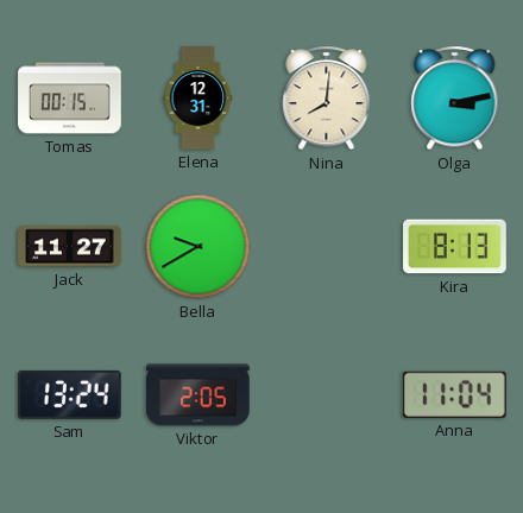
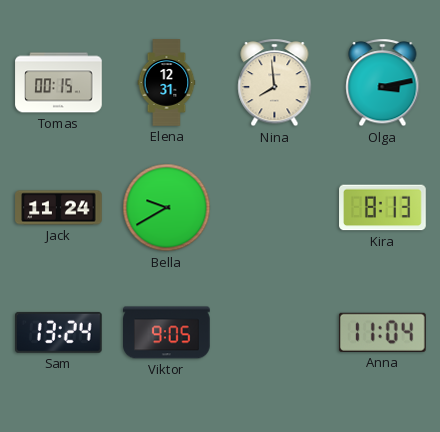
Nina: 8:01 -> 7:59
Jack: 11:27 -> 11:24
Viktor: 2:05 -> 9:05
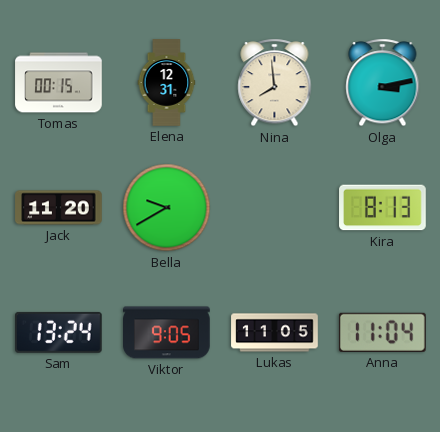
Jack: 11:24 -> 11:20
Lukas: none -> 11:05
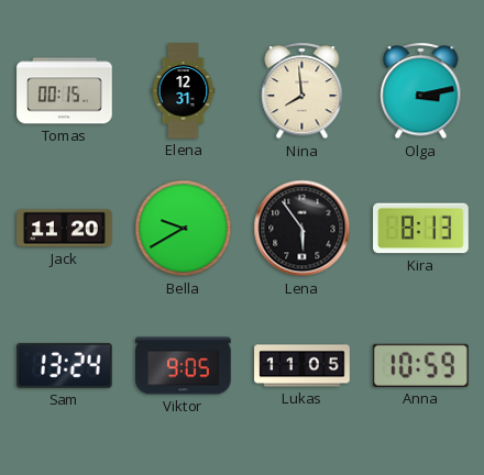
Lena: none -> 5:54
Anna: 11:04 -> 10:59
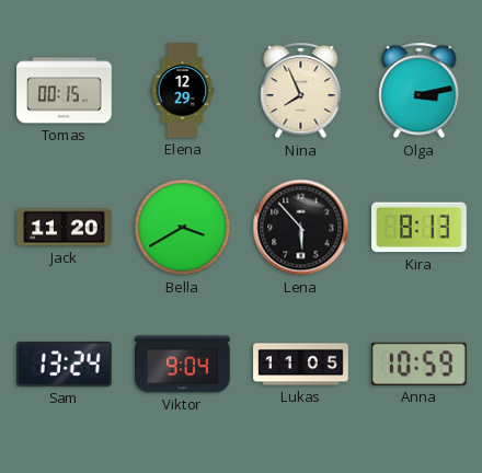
Elena: 12:31 -> 12:29
Nina: 7:59 -> 7:56
Bella: 9:40 -> 3:40
Lena: 5:54 -> 5:53
Viktor: 9:05 -> 9:04
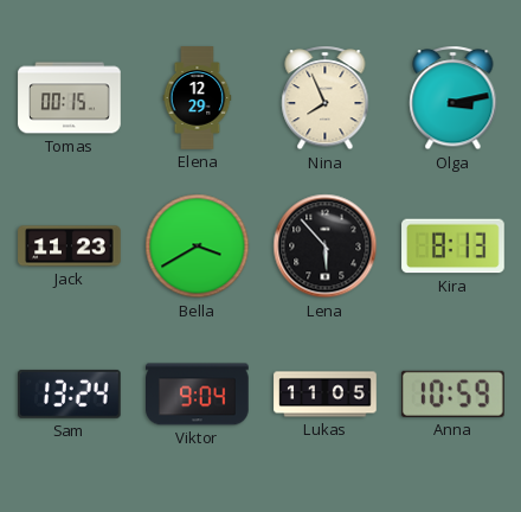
Jack: 11:20 -> 11:23
